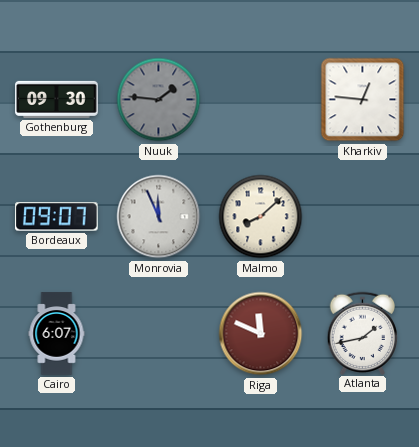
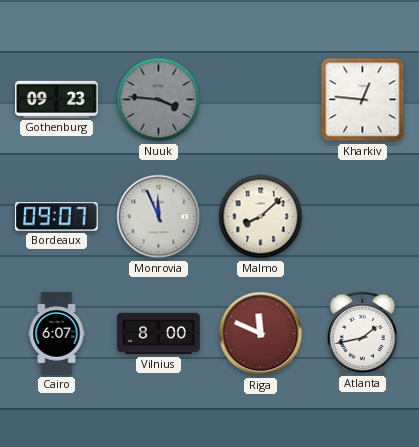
Gothenburg: 09:30 -> 09:23
Nuuk: 1:46 -> 3:46
Vilnius: none -> 8:00
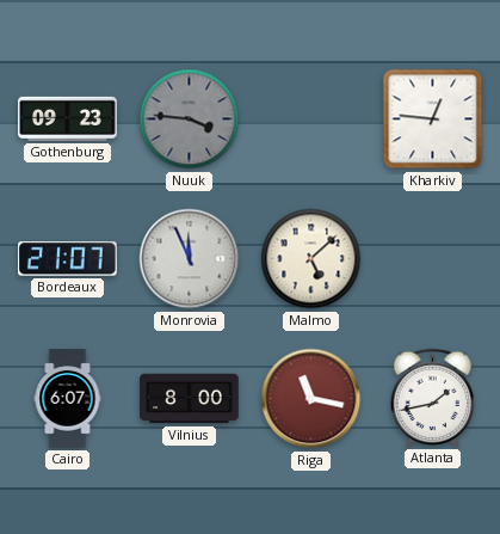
Bordeaux: 09:07 -> 21:07
Malmo: 8:08 -> 5:08
Riga: 11:49 -> 11:17
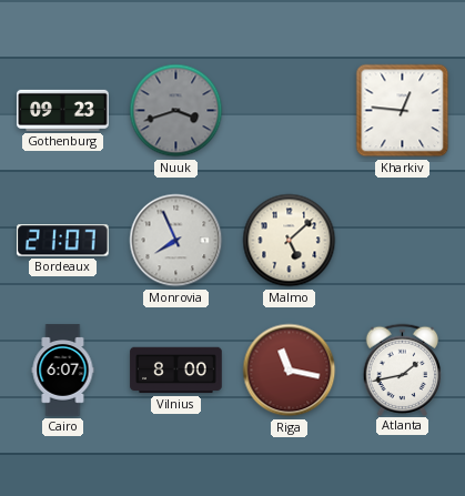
Nuuk: 3:46 -> 3:42
Monrovia: 11:56 -> 7:56
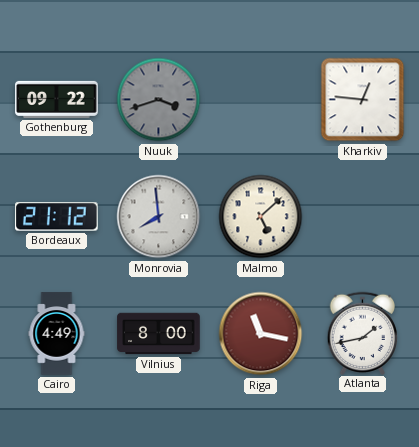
Gothenburg: 09:23 -> 09:22
Bordeaux: 21:07 -> 21:12
Monrovia: 7:56 -> 7:59
Cairo: 6:07 -> 4:49
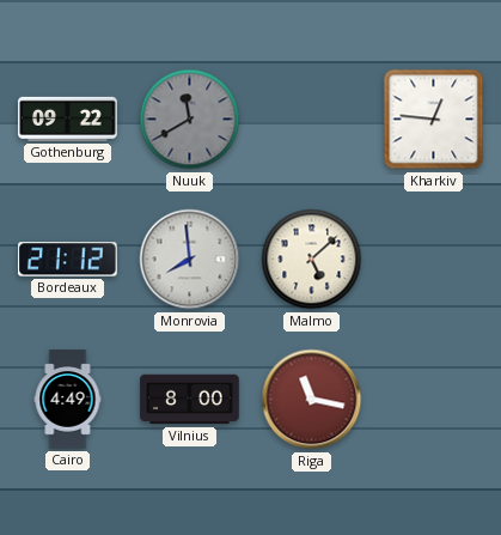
Nuuk: 3:42 -> 11:40
Atlanta: 1:43 -> none
